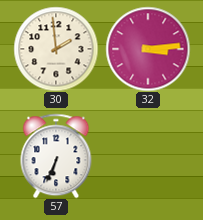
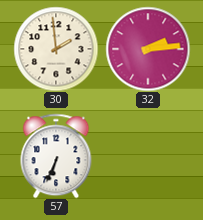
32: 3:14 -> 2:14
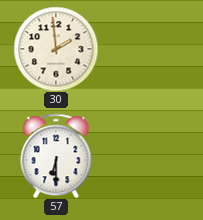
32: 2:14 -> none
57: 6:34 -> 6:30
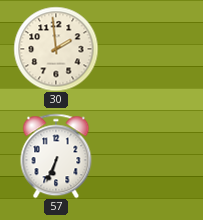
57: 6:30 -> 6:34
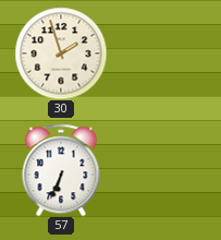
30: 1:59 -> 1:57
